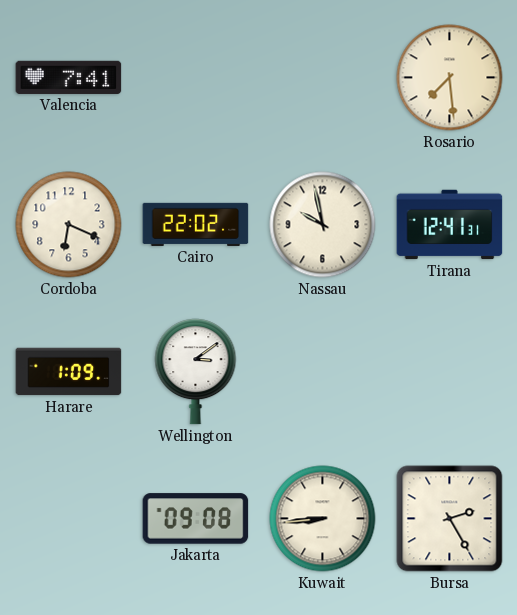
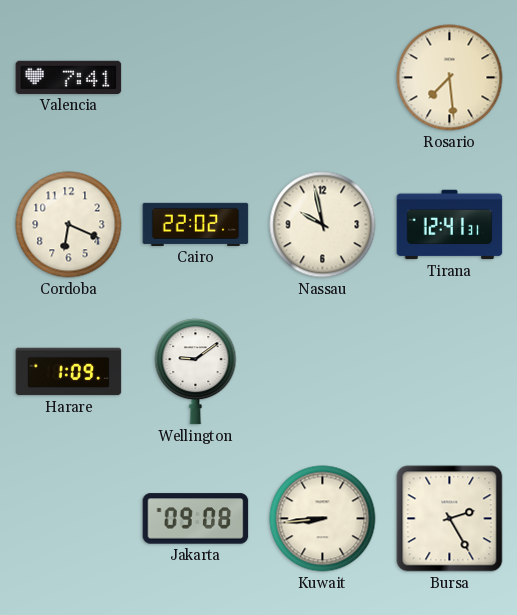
Wellington: 3:09 -> 9:09
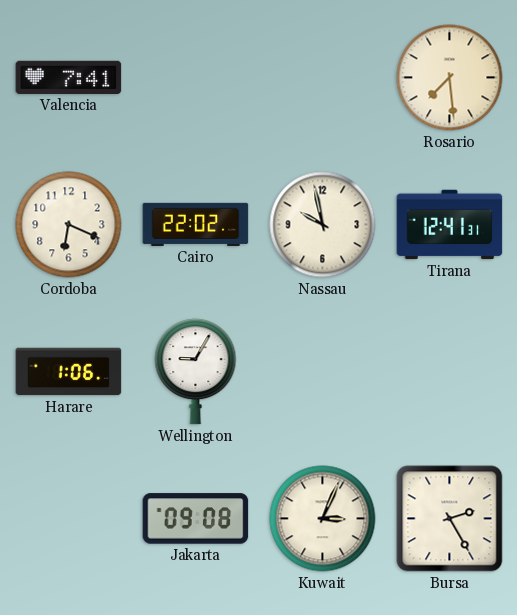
Harare: 1:09 -> 1:06
Wellington: 9:09 -> 9:05
Kuwait: 8:44 -> 3:04
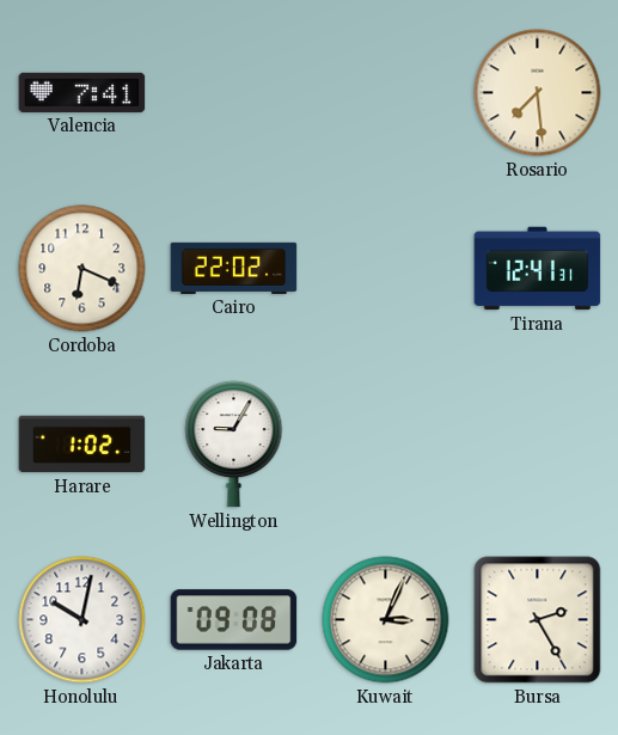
Nassau: 9:58 -> none
Harare: 1:06 -> 1:02
Honolulu: none -> 10:02
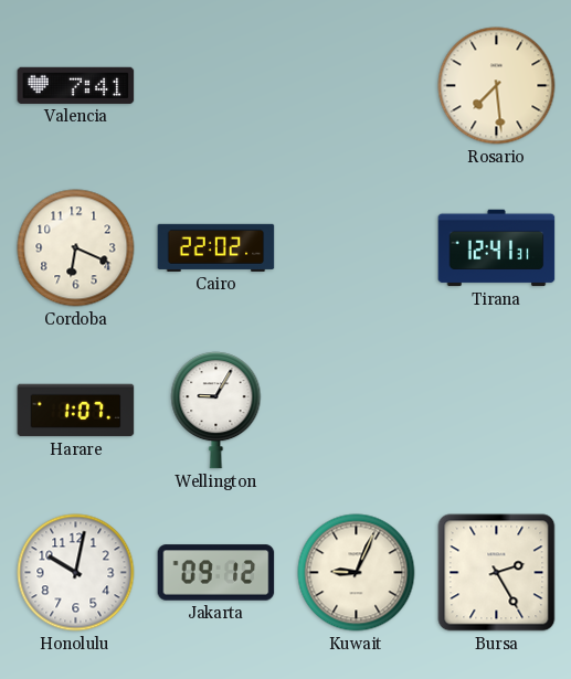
Harare: 1:02 -> 1:07
Jakarta: 09:08 -> 09:12
Kuwait: 3:04 -> 9:04
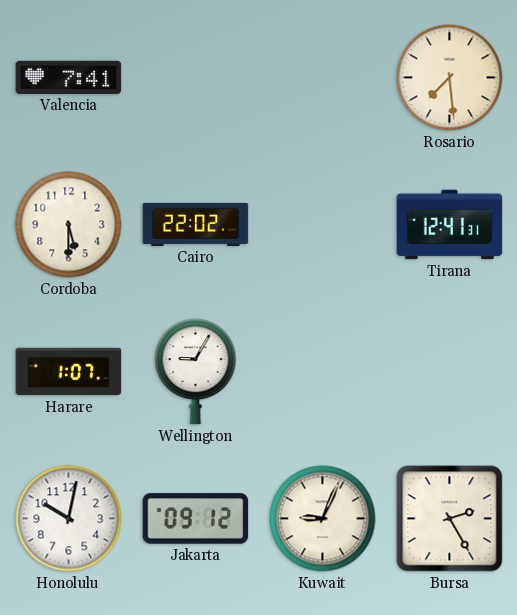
Cordoba: 6:19 -> 5:30
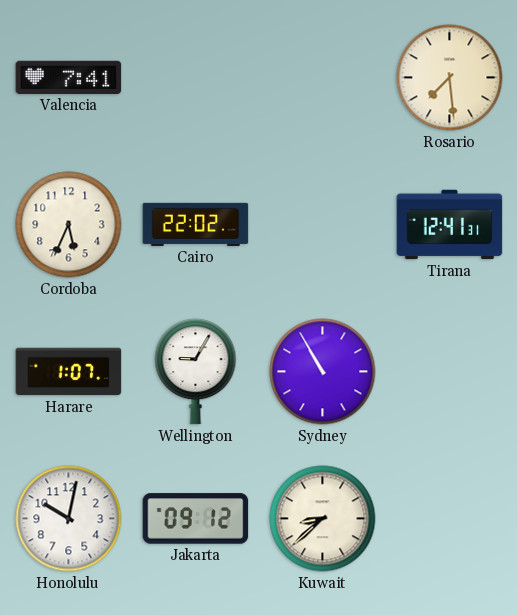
Cordoba: 5:30 -> 5:34
Sydney: none -> 10:55
Kuwait: 9:04 -> 8:38
Bursa: 2:25 -> none
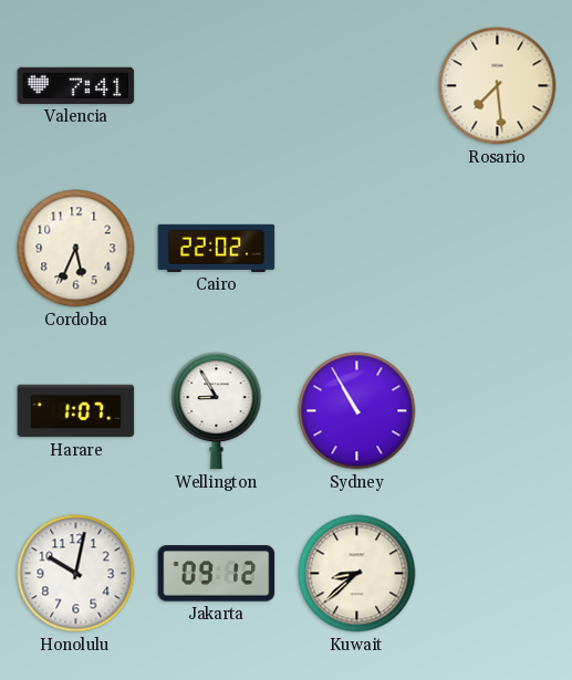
Tirana: 12:41 -> none
Wellington: 9:05 -> 8:55
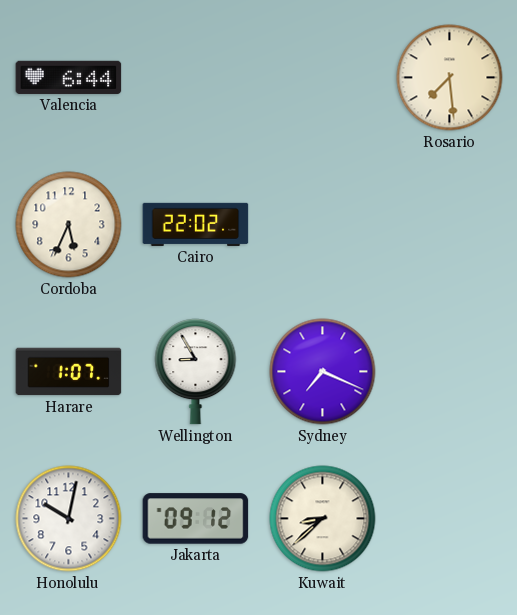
Valencia: 7:41 -> 6:44
Sydney: 10:55 -> 7:19
